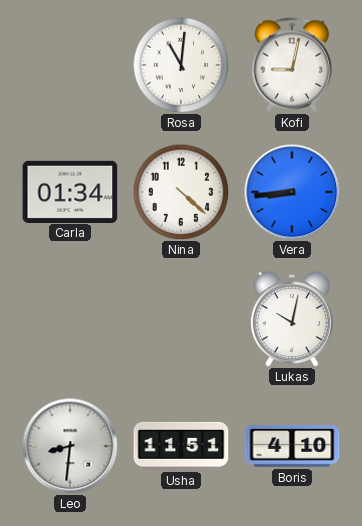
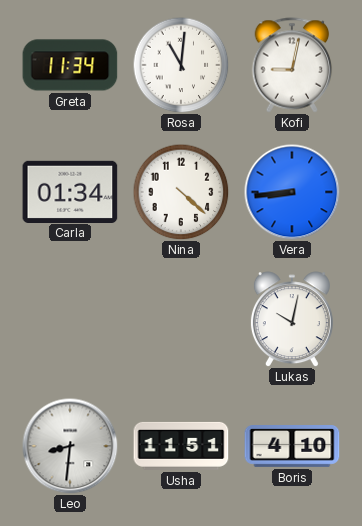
Greta: none -> 11:34
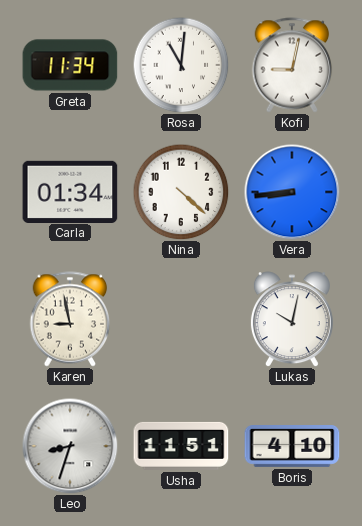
Karen: none -> 8:58
Leo: 8:31 -> 8:33
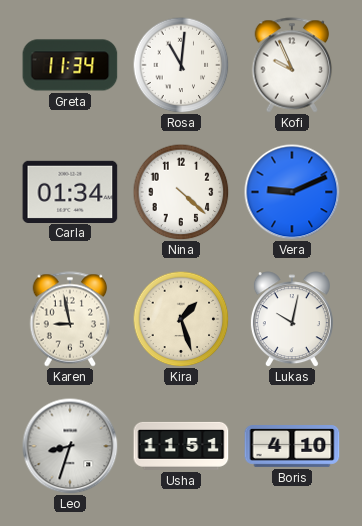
Kofi: 9:02 -> 9:56
Vera: 8:44 -> 9:11
Kira: none -> 1:27
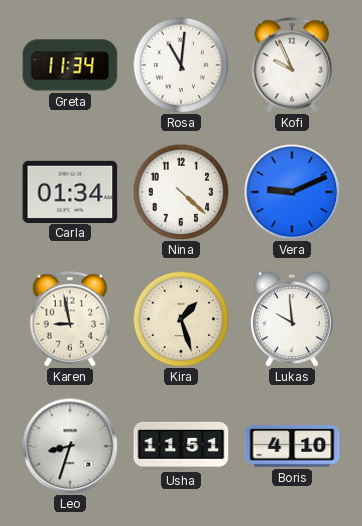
Lukas: 10:02 -> 9:59
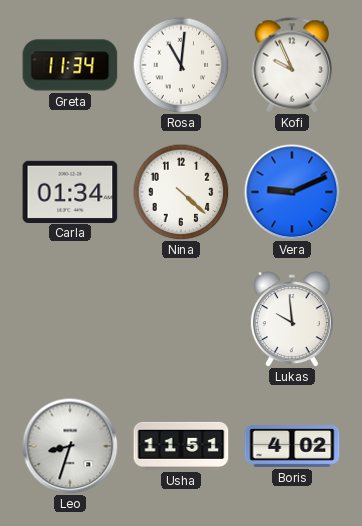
Karen: 8:58 -> none
Kira: 1:27 -> none
Boris: 4:10 -> 4:02
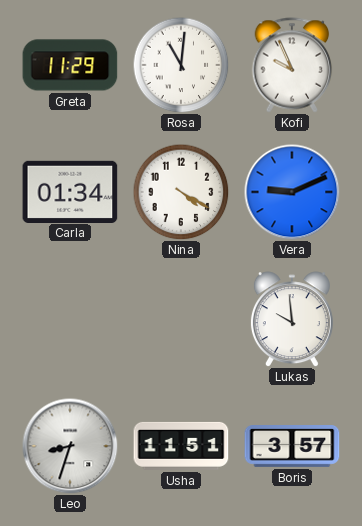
Greta: 11:34 -> 11:29
Nina: 4:22 -> 4:20
Boris: 4:02 -> 3:57
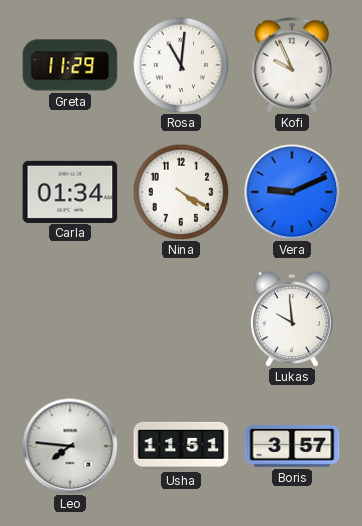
Leo: 8:33 -> 7:46
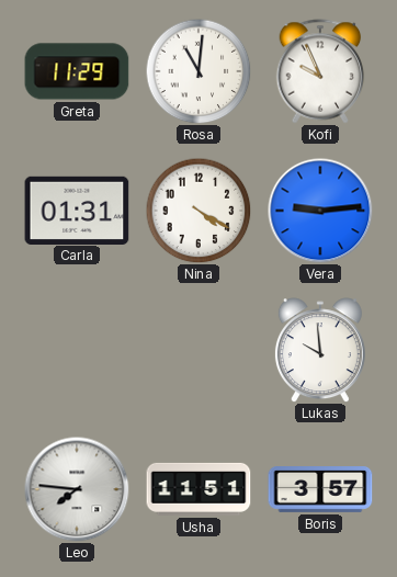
Carla: 01:34 -> 01:31
Vera: 9:11 -> 9:14
